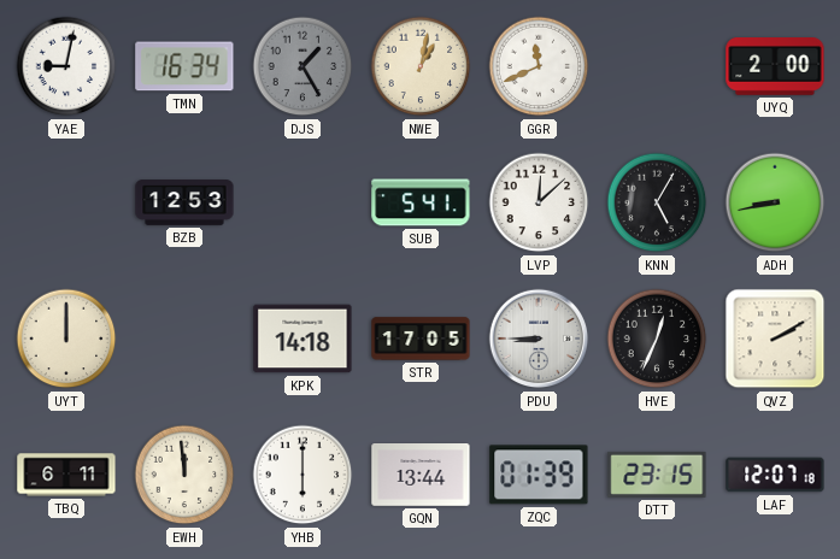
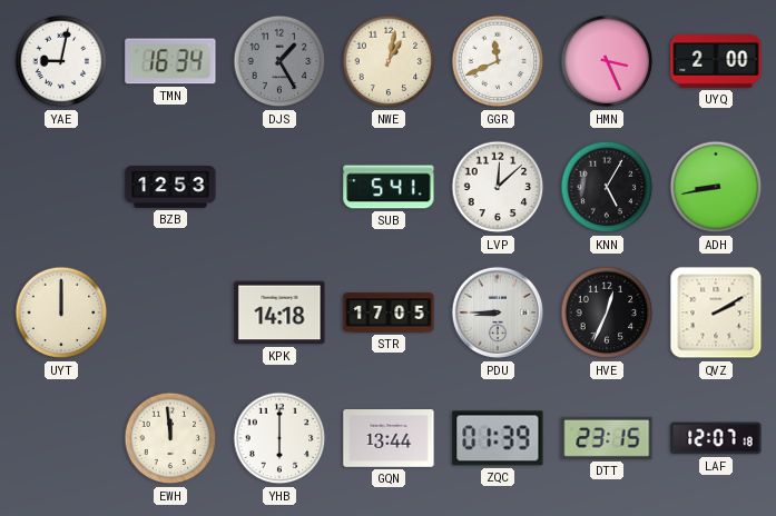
HMN: none -> 3:26
TBQ: 6:11 -> none
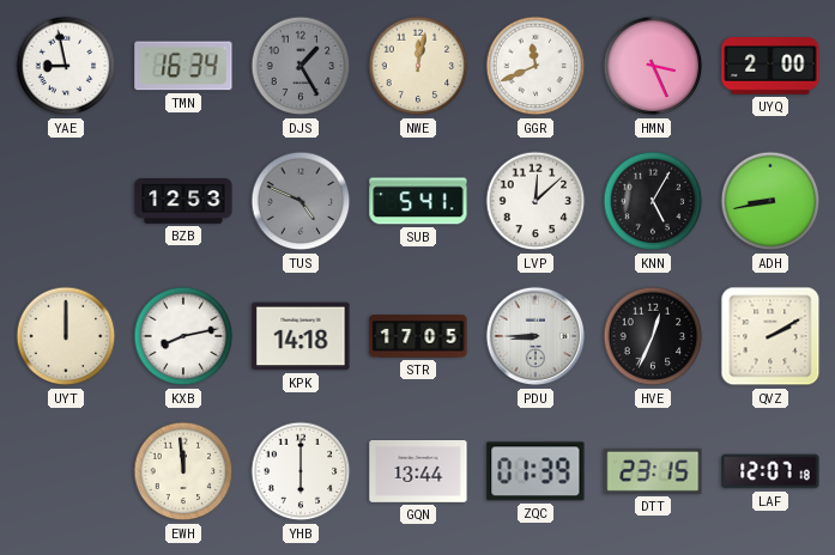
YAE: 9:02 -> 8:58
NWE: 1:02 -> 12:02
TUS: none -> 4:49
KXB: none -> 8:13
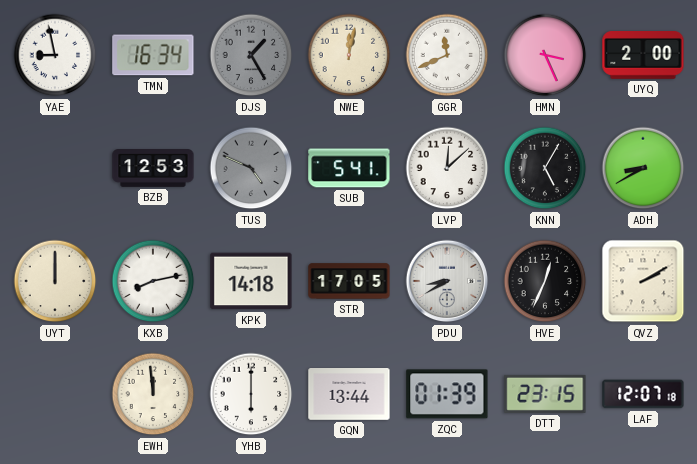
ADH: 8:43 -> 8:40
PDU: 8:45 -> 8:40
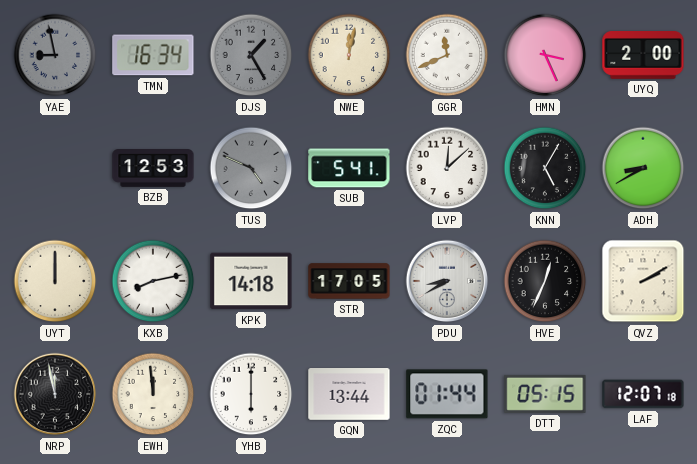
YAE dial: white -> grey
NRP: none -> 11:58
ZQC: 01:39 -> 01:44
DTT: 23:15 -> 05:15
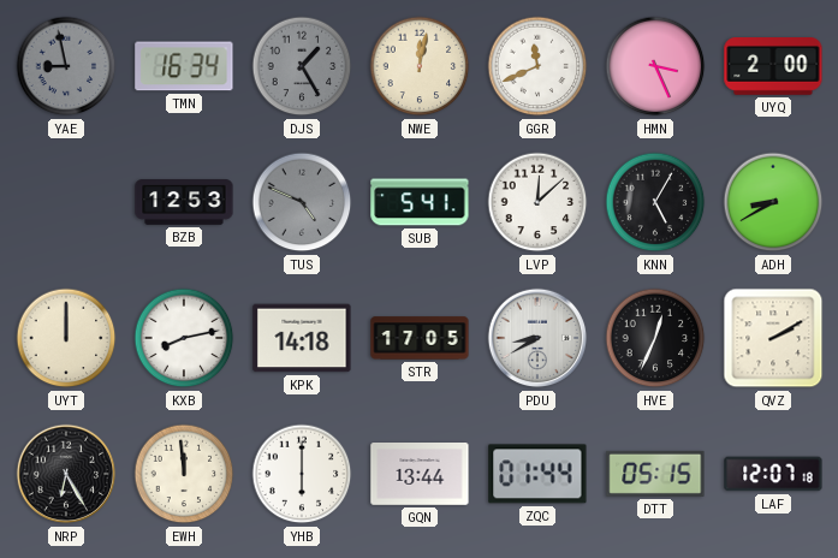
NRP: 11:58 -> 6:25
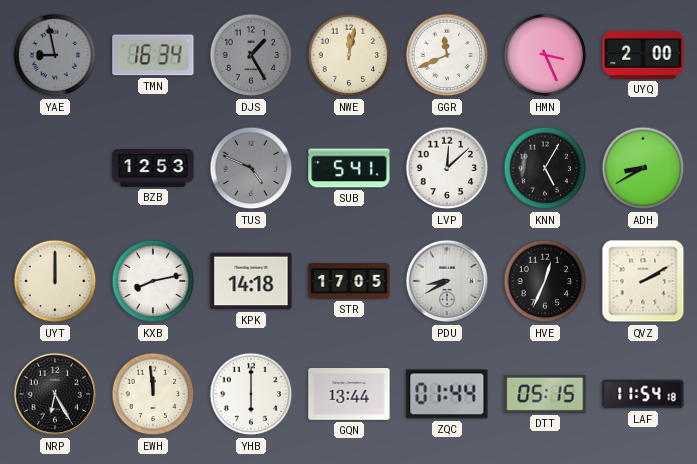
LAF: 12:07 -> 11:54
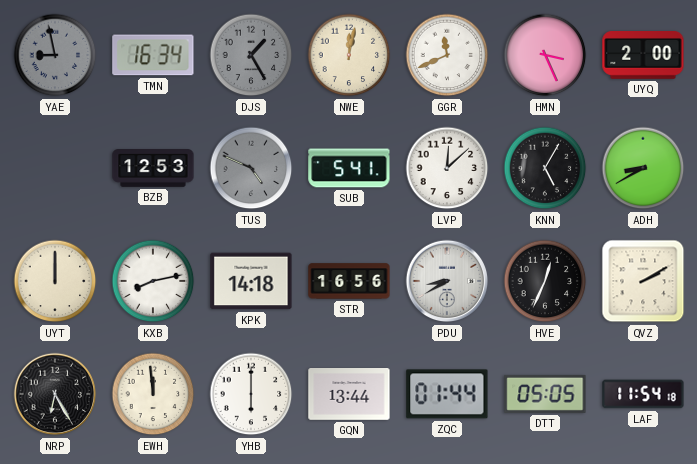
STR: 17:05 -> 16:56
DTT: 05:15 -> 05:05
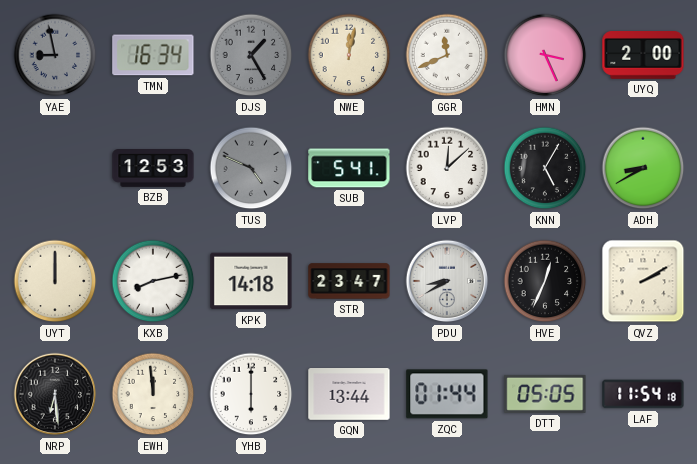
STR: 16:56 -> 23:47
NRP: 6:25 -> 6:29
